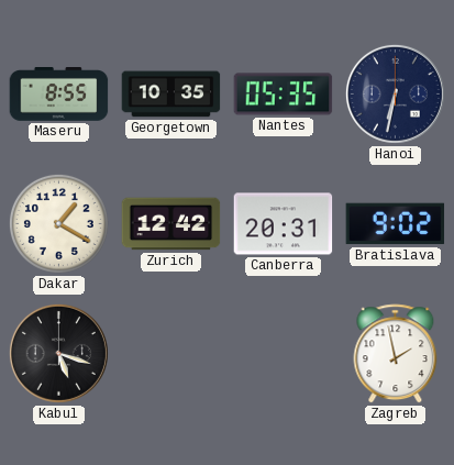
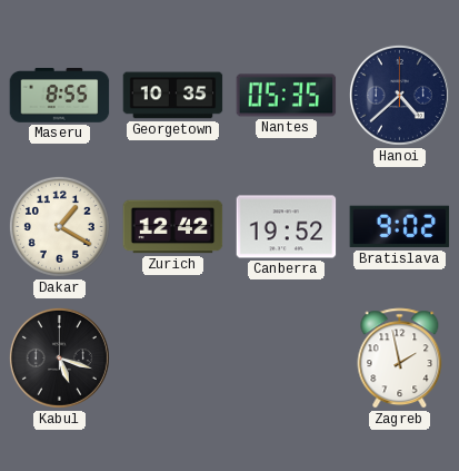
Hanoi: 6:32 -> 4:38
Canberra: 20:31 -> 19:52
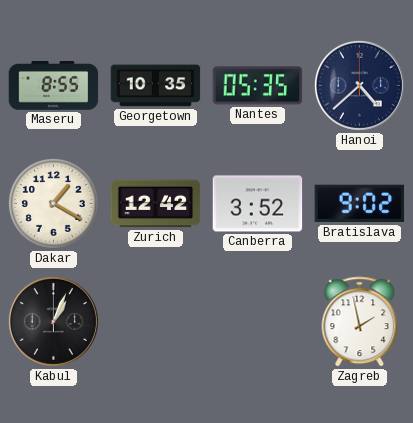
Canberra: 19:52 -> 3:52
Kabul: 5:18 -> 1:04
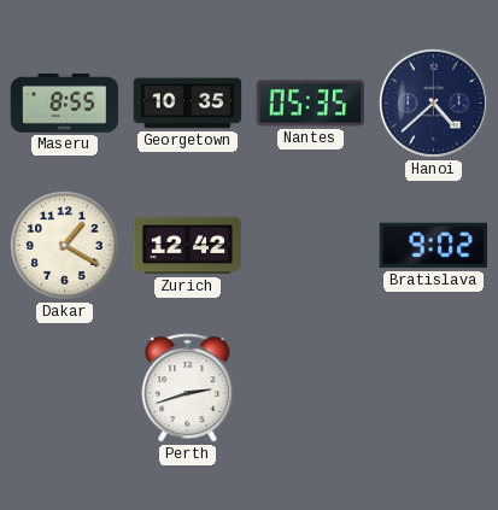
Canberra: 3:52 -> none
Kabul: 1:04 -> none
Perth: none -> 2:42
Zagreb: 1:58 -> none
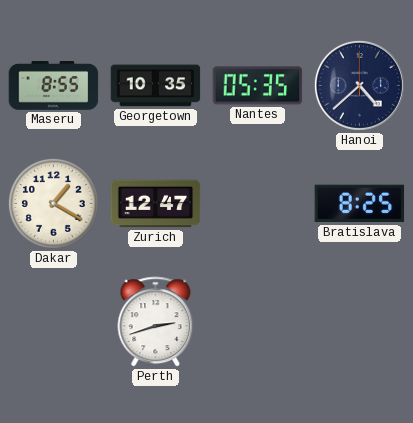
Zurich: 12:42 -> 12:47
Bratislava: 9:02 -> 8:25
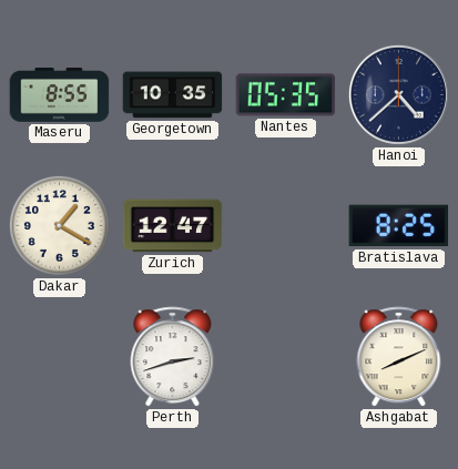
Ashgabat: none -> 8:11
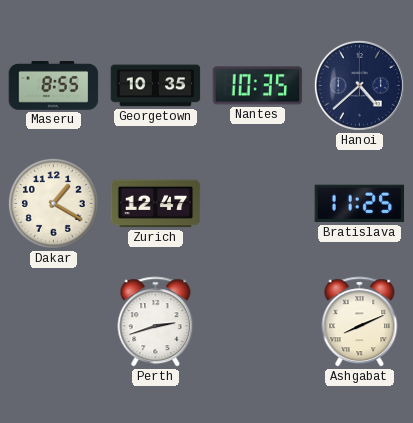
Nantes: 05:35 -> 10:35
Bratislava: 8:25 -> 11:25
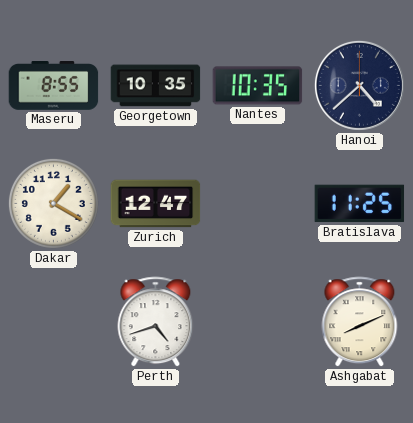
Perth: 2:42 -> 4:42
